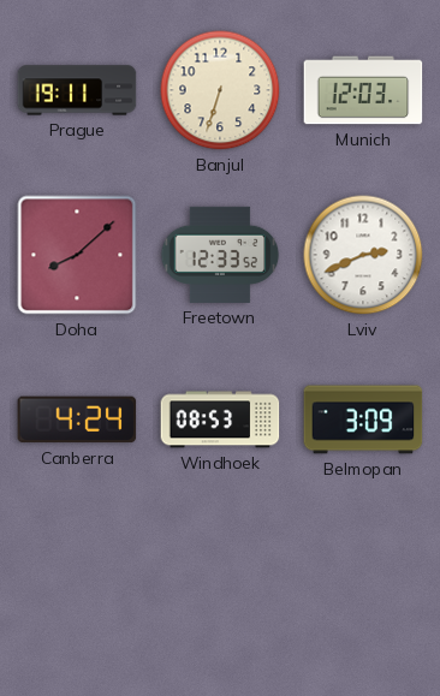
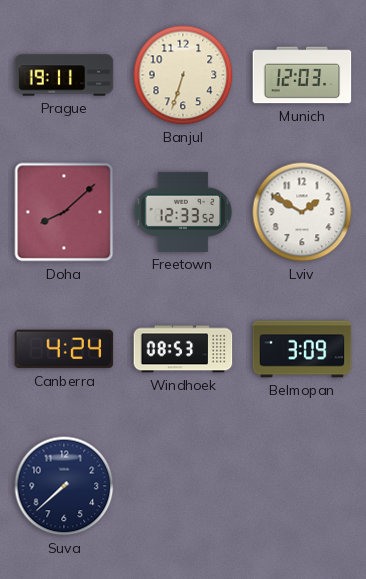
Lviv: 2:41 -> 1:50
Suva: none -> 7:38
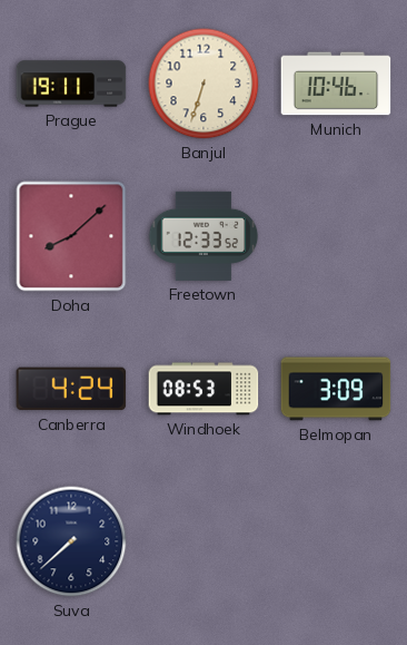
Munich: 12:03 -> 10:46
Lviv: 1:50 -> none
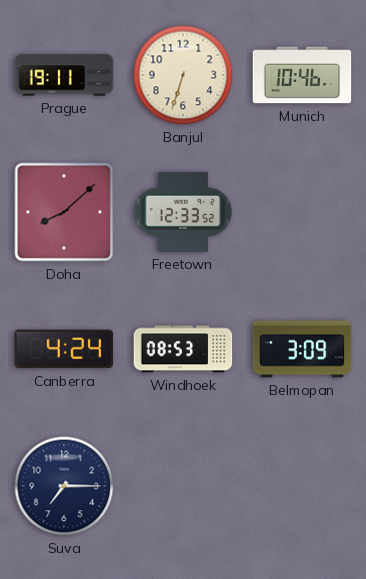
Suva: 7:38 -> 7:15
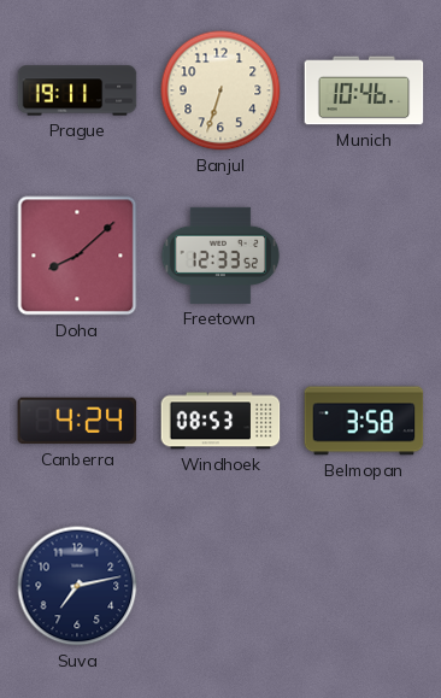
Belmopan: 3:09 -> 3:58
Suva: 7:15 -> 7:13
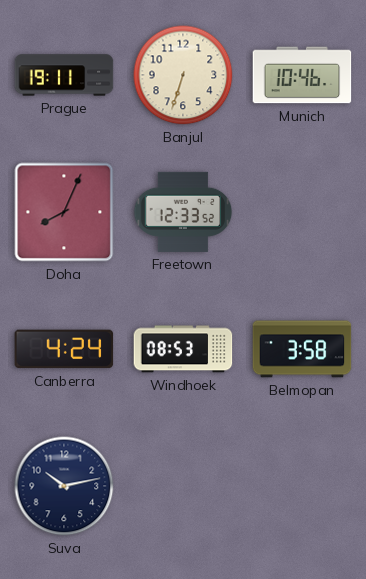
Doha: 8:08 -> 8:04
Suva: 7:13 -> 10:13
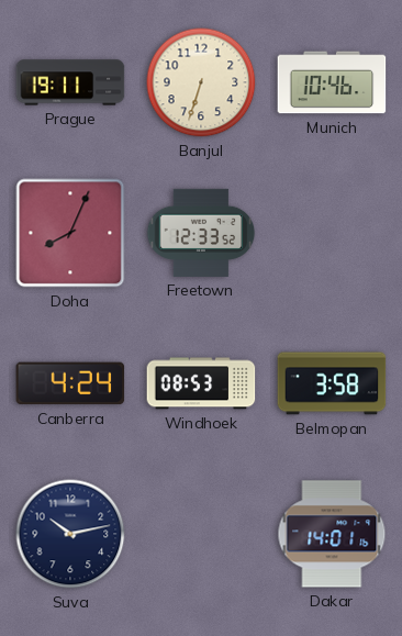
Dakar: none -> 14:01
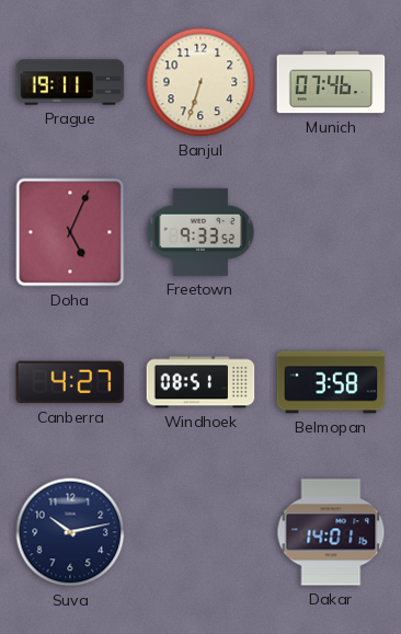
Munich: 10:46 -> 07:46
Doha: 8:04 -> 5:04
Freetown: 12:33 -> 9:33
Canberra: 4:24 -> 4:27
Windhoek: 08:53 -> 08:51
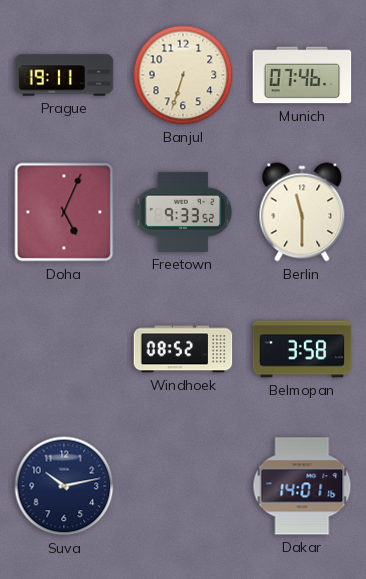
Berlin: none -> 11:30
Canberra: 4:27 -> none
Windhoek: 08:51 -> 08:52
